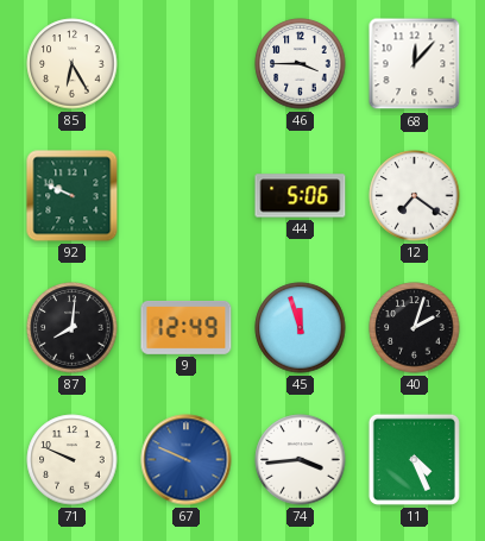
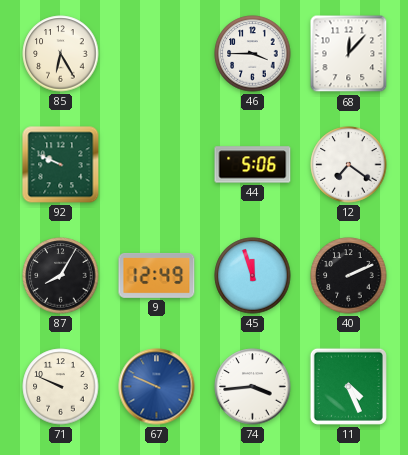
87: 8:01 -> 8:05
40: 2:03 -> 2:11
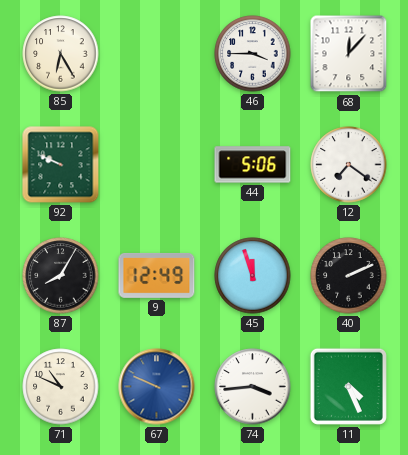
71: 9:49 -> 10:49
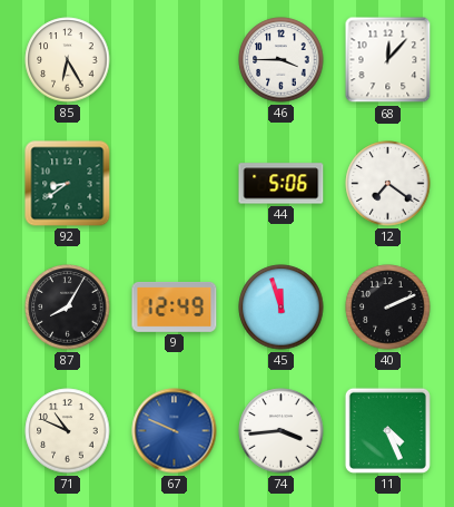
92: 9:49 -> 8:39
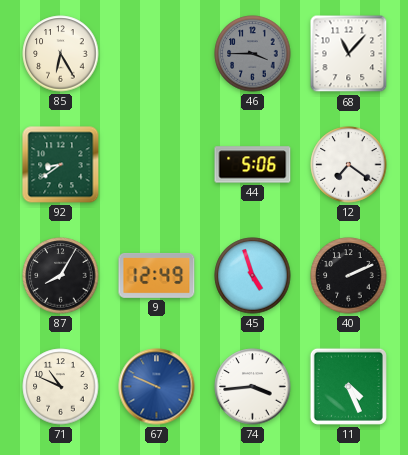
46 dial: white -> grey
68: 12:07 -> 11:07
45: 11:57 -> 4:57
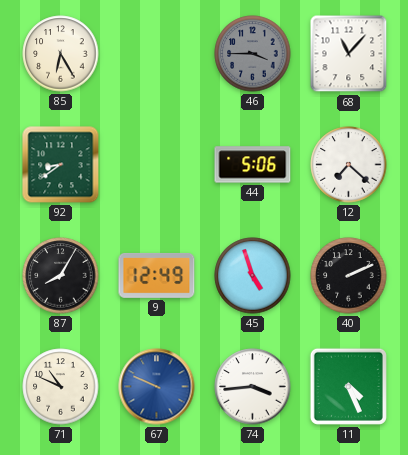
12: 7:21 -> 7:22
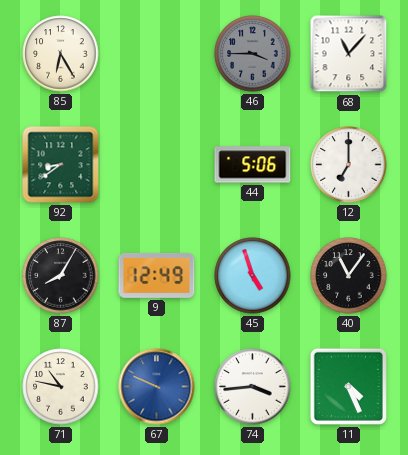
12: 7:22 -> 7:00
40: 2:11 -> 11:06
71: 10:49 -> 10:47
